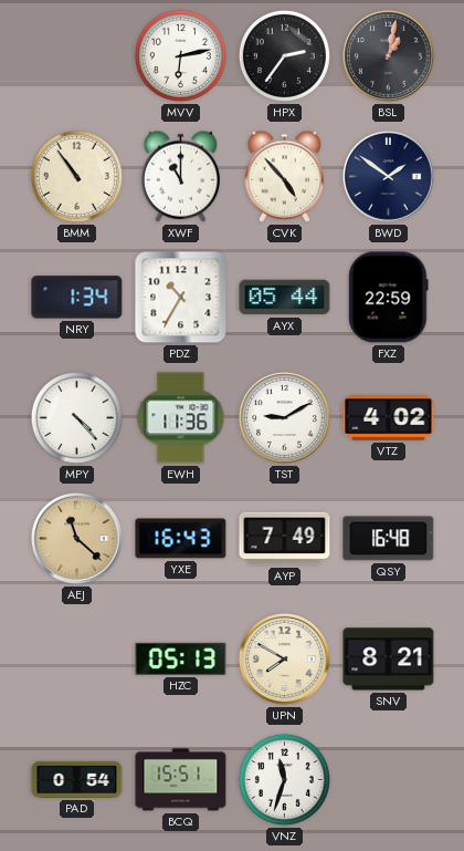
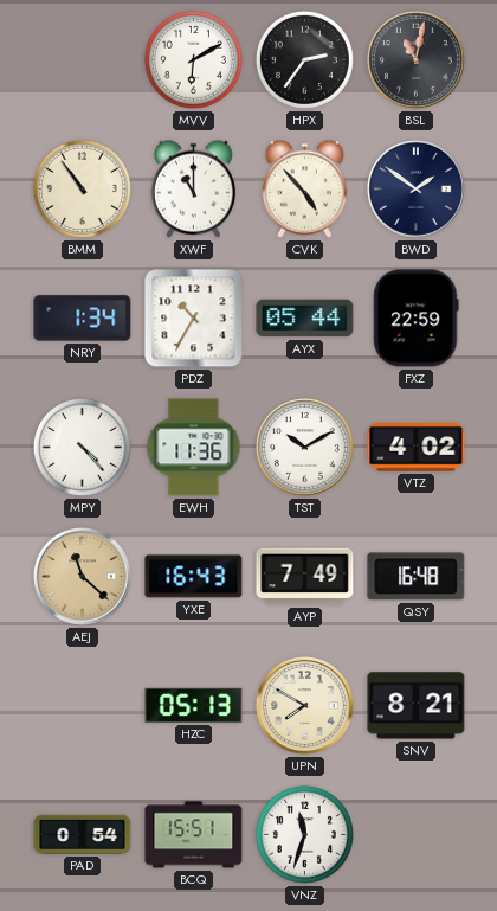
MVV: 6:13 -> 6:10
BSL: 1:02 -> 11:02
TST: 9:10 -> 10:10
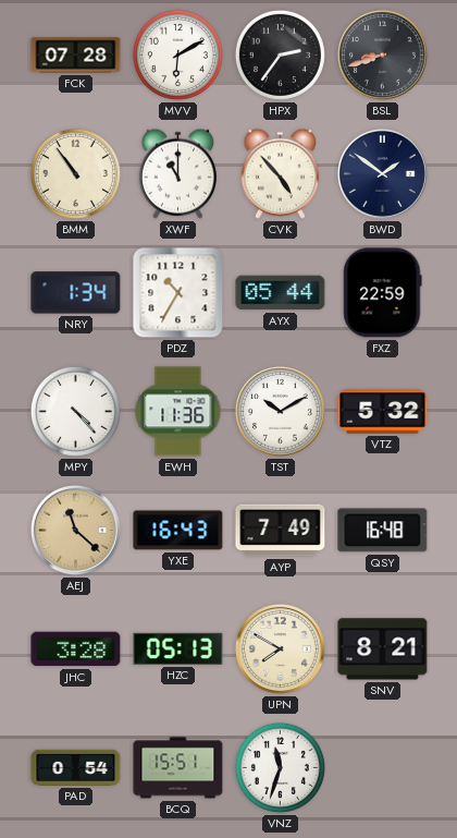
FCK: none -> 07:28
BSL: 11:02 -> 8:42
VTZ: 4:02 -> 5:32
JHC: none -> 3:28
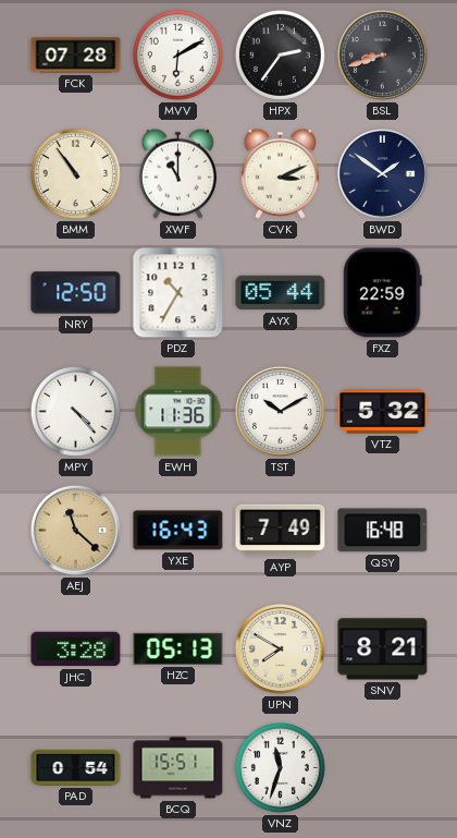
CVK: 4:53 -> 3:11
NRY: 1:34 -> 12:50
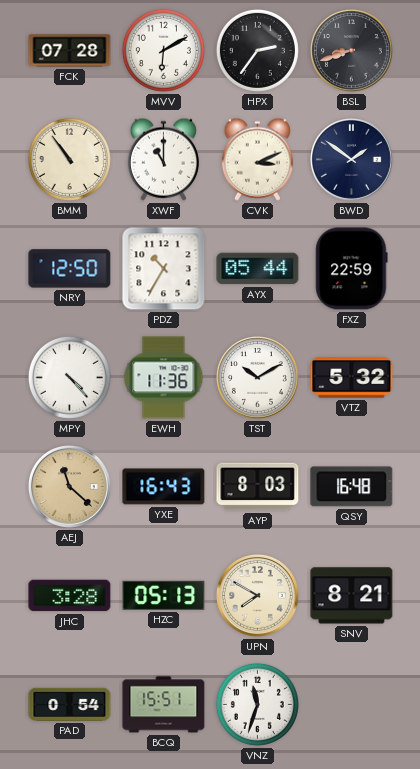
AYP: 7:49 -> 8:03
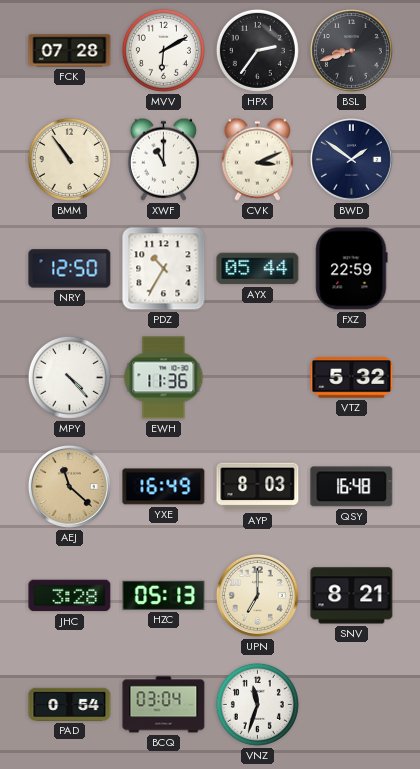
TST: 10:10 -> none
YXE: 16:43 -> 16:49
UPN: 7:50 -> 7:00
BCQ: 15:51 -> 03:04
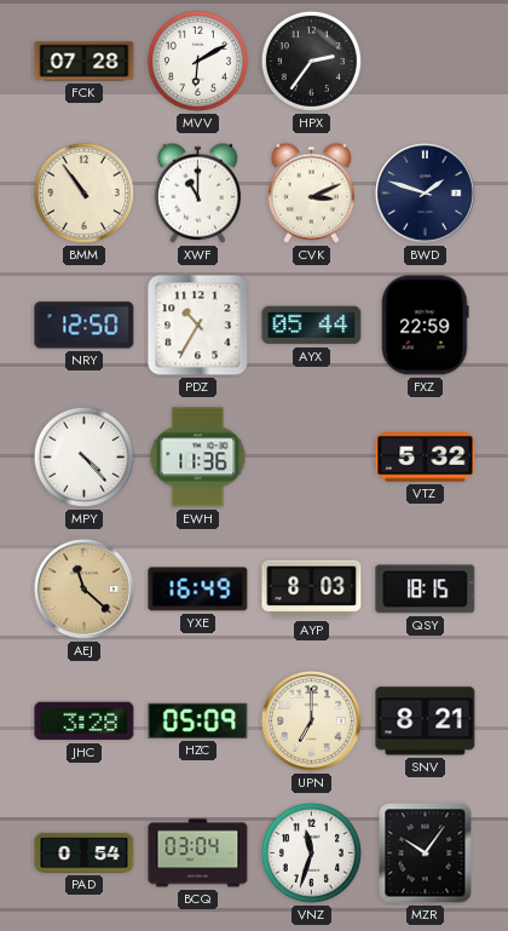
BSL: 8:42 -> none
BWD: 1:51 -> 1:48
QSY: 16:48 -> 18:15
HZC: 05:13 -> 05:09
MZR: none -> 10:06
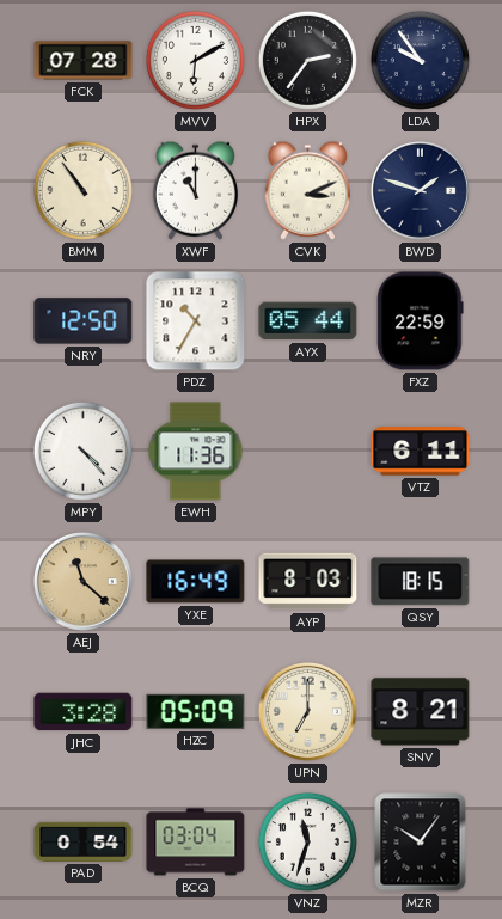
LDA: none -> 9:54
VTZ: 5:32 -> 6:11
